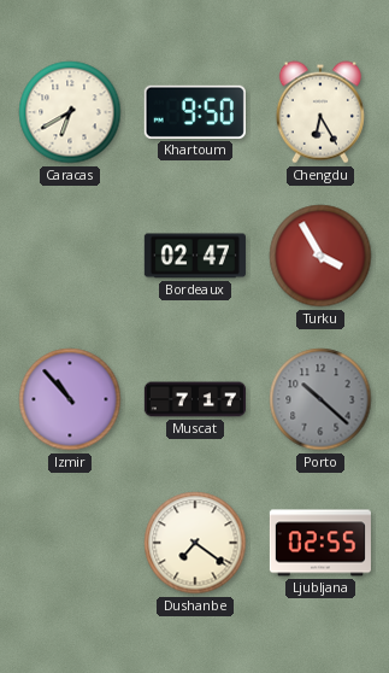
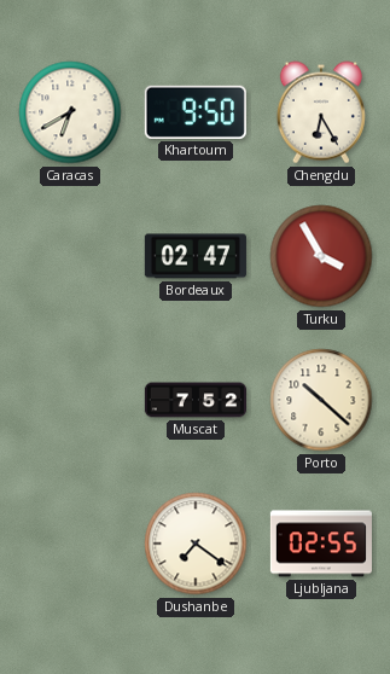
Izmir: 10:53 -> none
Muscat: 7:17 -> 7:52
Porto dial: grey -> cream
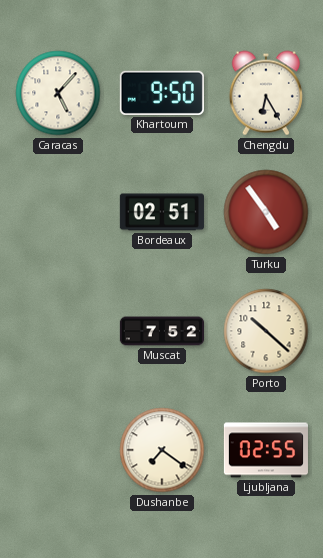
Caracas: 6:40 -> 5:07
Bordeaux: 02:47 -> 02:51
Turku: 3:55 -> 4:54
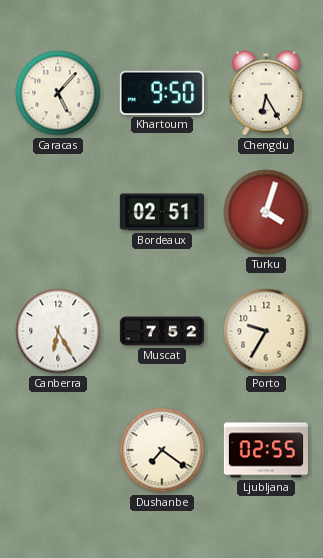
Turku: 4:54 -> 4:03
Canberra: none -> 6:25
Porto: 10:22 -> 9:35
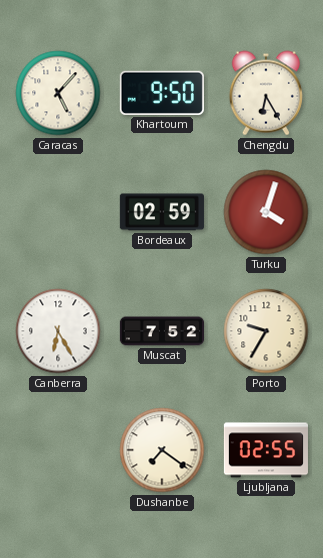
Bordeaux: 02:51 -> 02:59
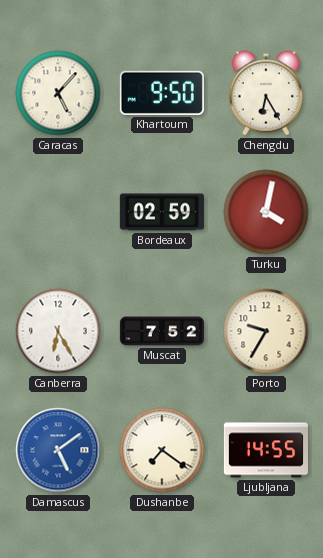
Turku: 4:03 -> 4:02
Damascus: none -> 5:09
Ljubljana: 02:55 -> 14:55
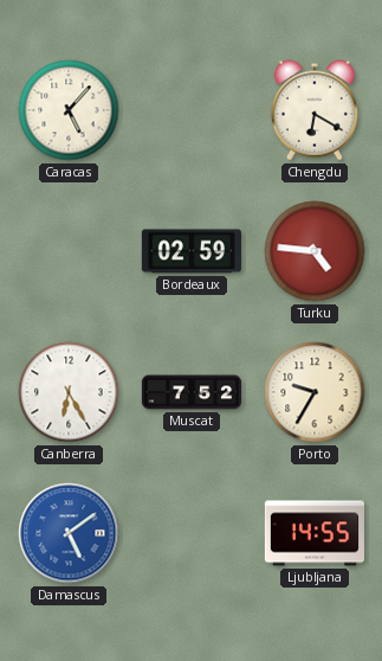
Khartoum: 9:50 -> none
Chengdu: 6:25 -> 6:20
Turku: 4:02 -> 4:46
Dushanbe: 7:21 -> none
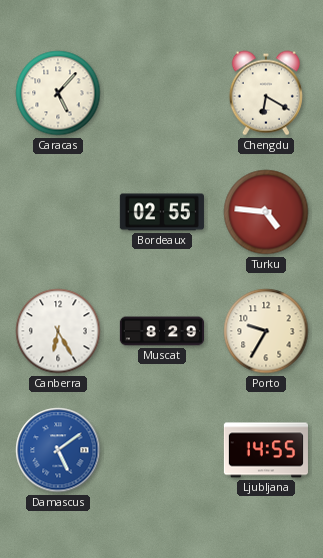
Bordeaux: 02:59 -> 02:55
Muscat: 7:52 -> 8:29
